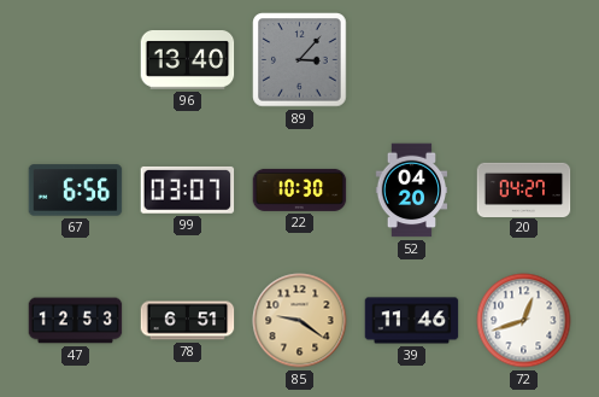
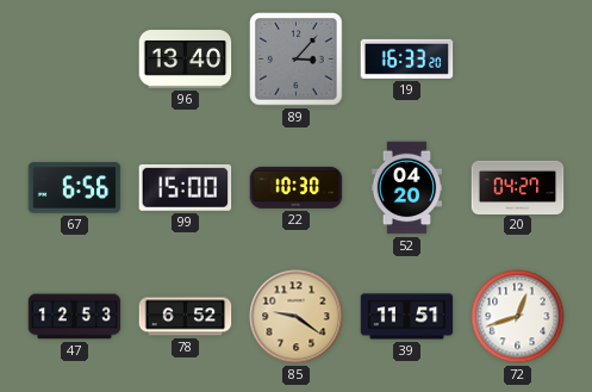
19: none -> 16:33
99: 03:07 -> 15:00
78: 6:51 -> 6:52
39: 11:46 -> 11:51
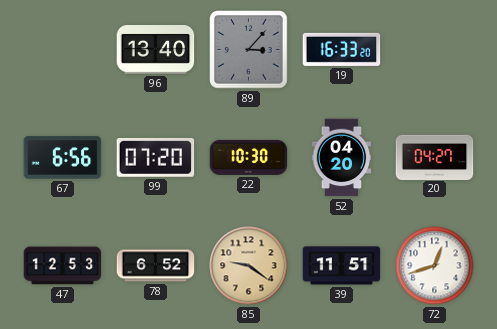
99: 15:00 -> 07:20
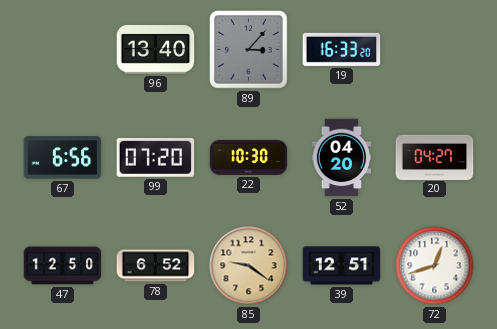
47: 12:53 -> 12:50
39: 11:51 -> 12:51
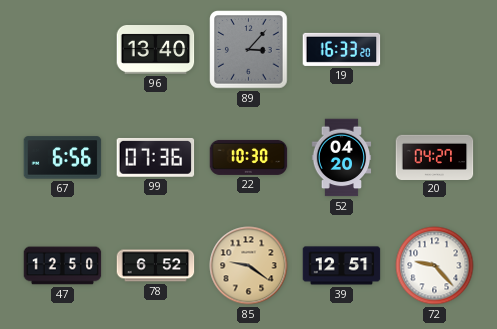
99: 07:20 -> 07:36
72: 12:42 -> 9:23
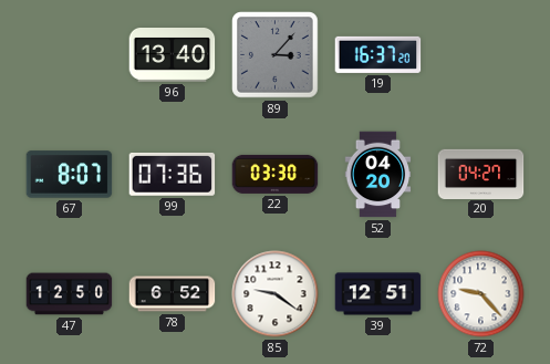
19: 16:33 -> 16:37
67: 6:56 -> 8:07
22: 10:30 -> 03:30
85 dial: champagne -> white
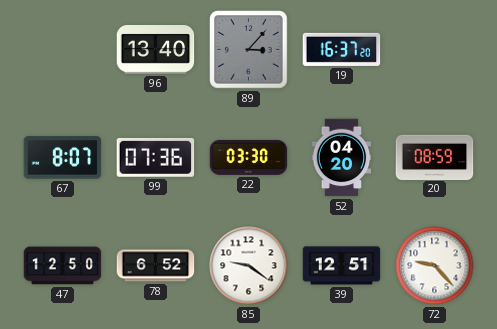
20: 04:27 -> 08:59
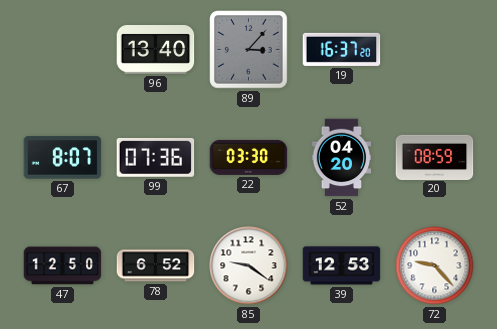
39: 12:51 -> 12:53
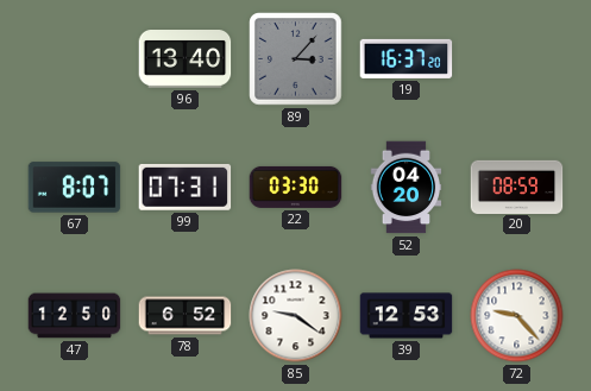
99: 07:36 -> 07:31
